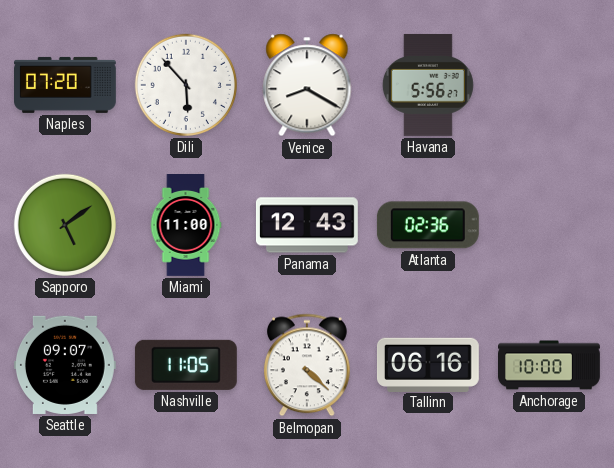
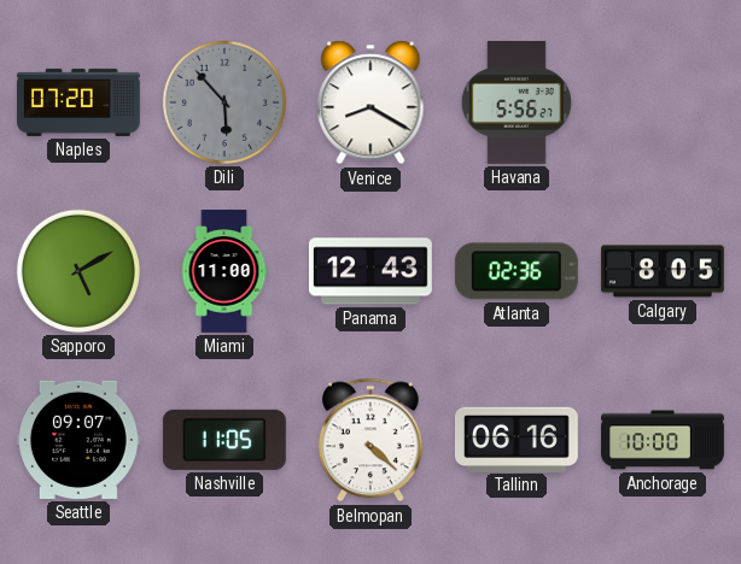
Dili dial: white -> grey
Sapporo: 5:09 -> 5:10
Calgary: none -> 8:05
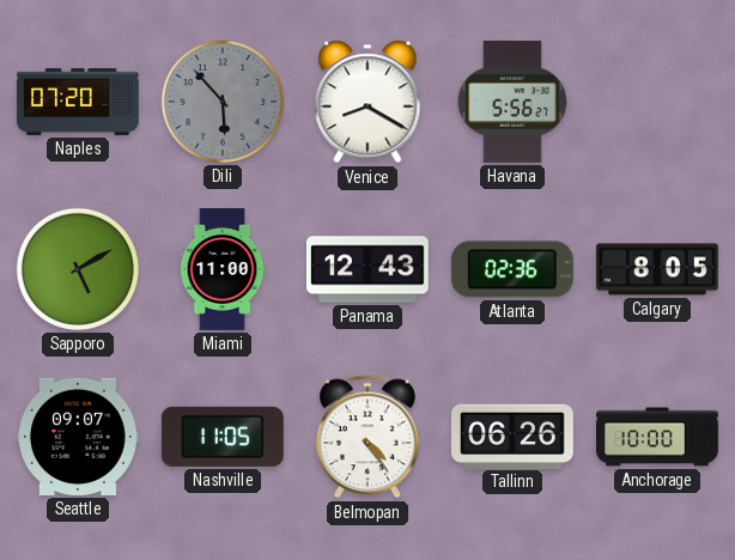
Belmopan: 4:22 -> 4:24
Tallinn: 06:16 -> 06:26
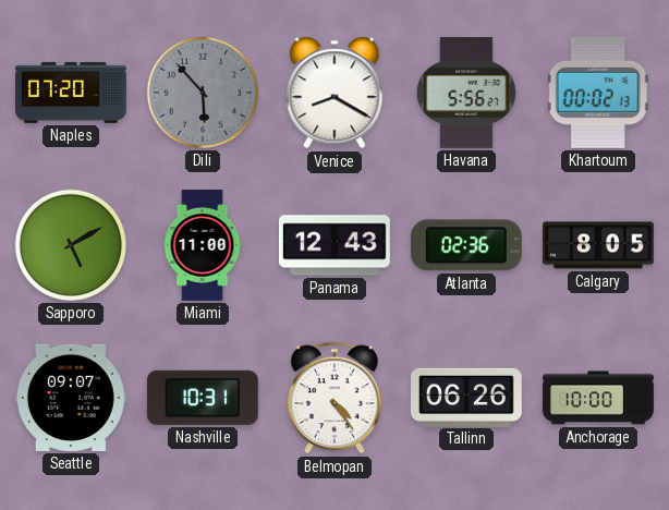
Khartoum: none -> 00:02
Nashville: 11:05 -> 10:31
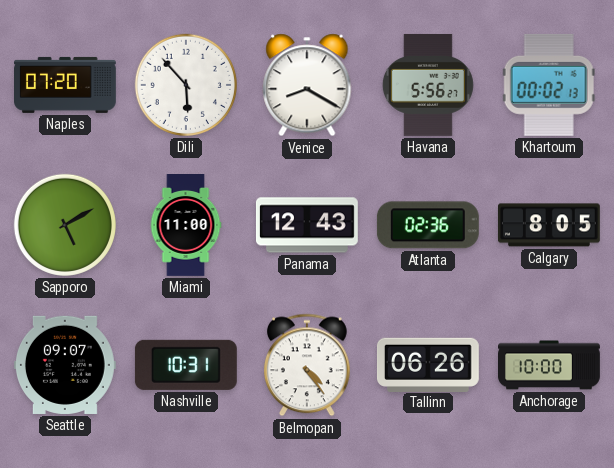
Dili dial: grey -> white
